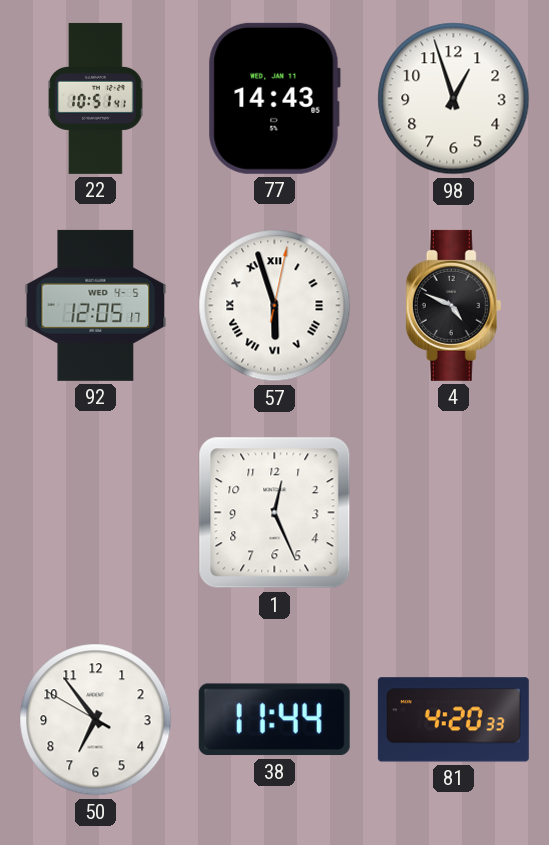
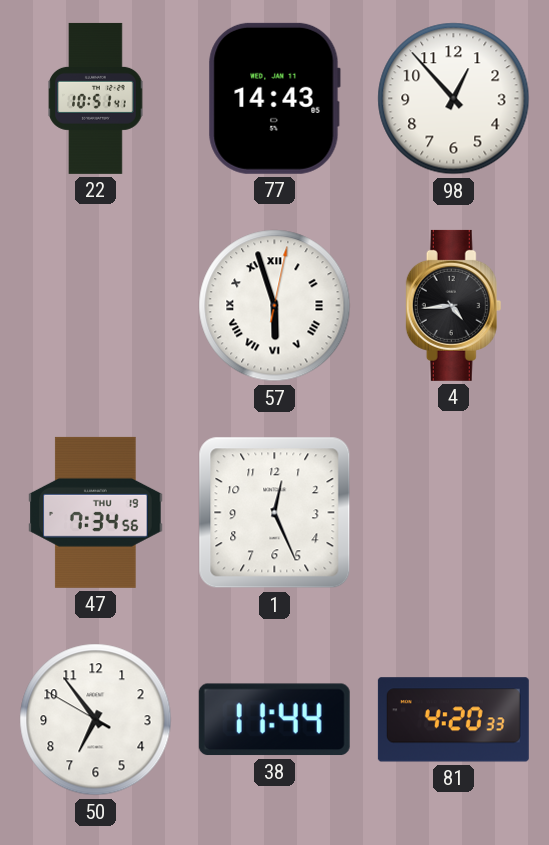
98: 12:57 -> 12:53
92: 12:05 -> none
4: 4:49 -> 4:44
47: none -> 7:34
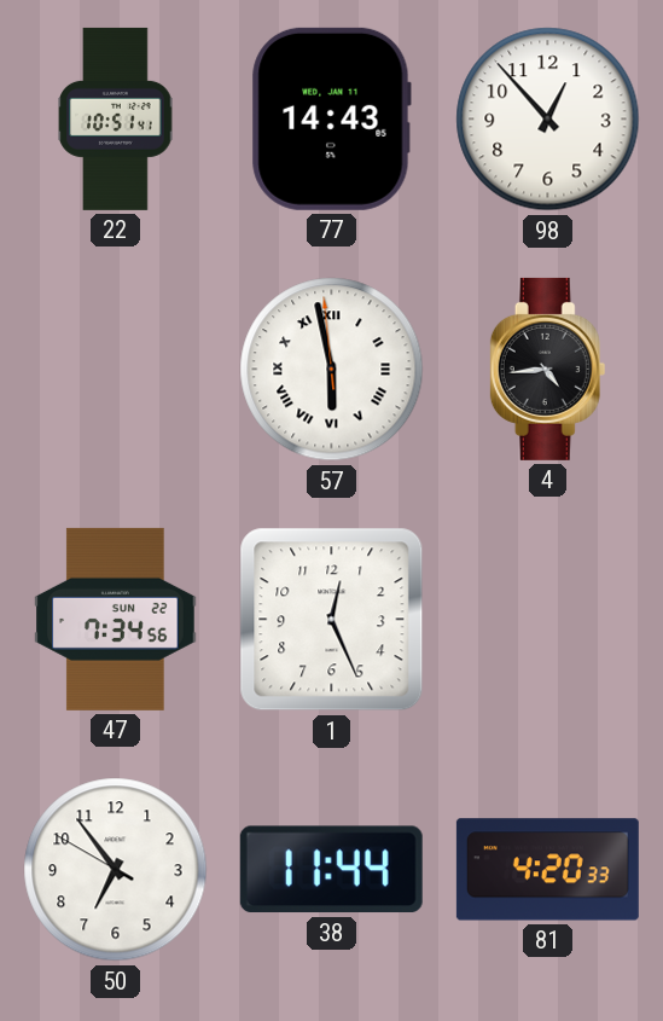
57: 5:57:02 -> 5:57:59
47 date: THU 19 -> SUN 22
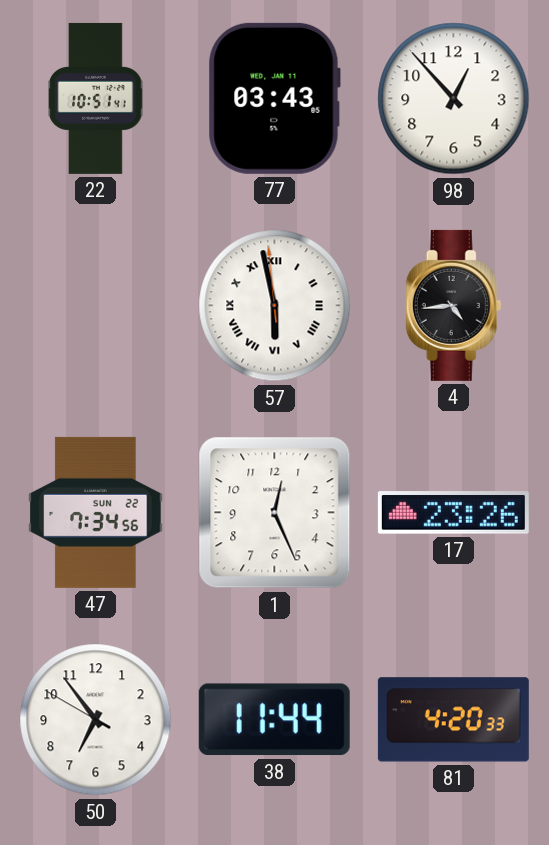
77: 14:43 -> 03:43
17: none -> 23:26
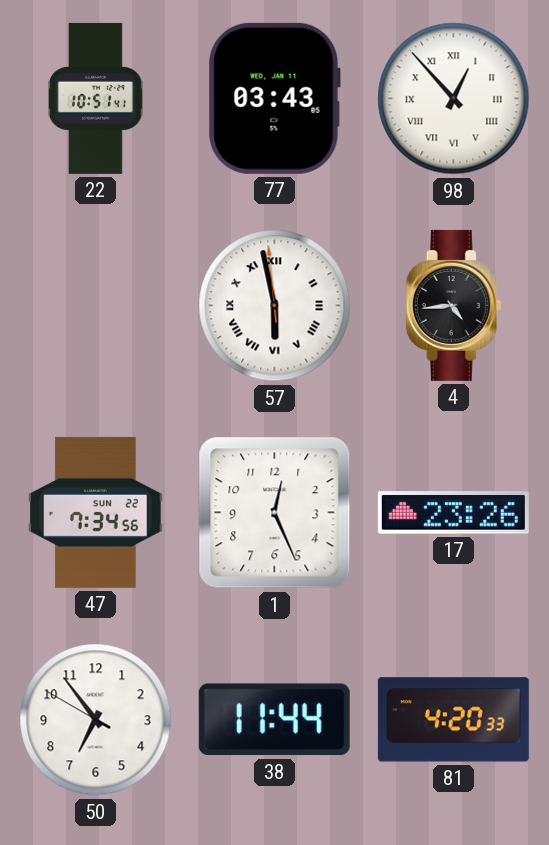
98 numerals: Arabic -> Roman
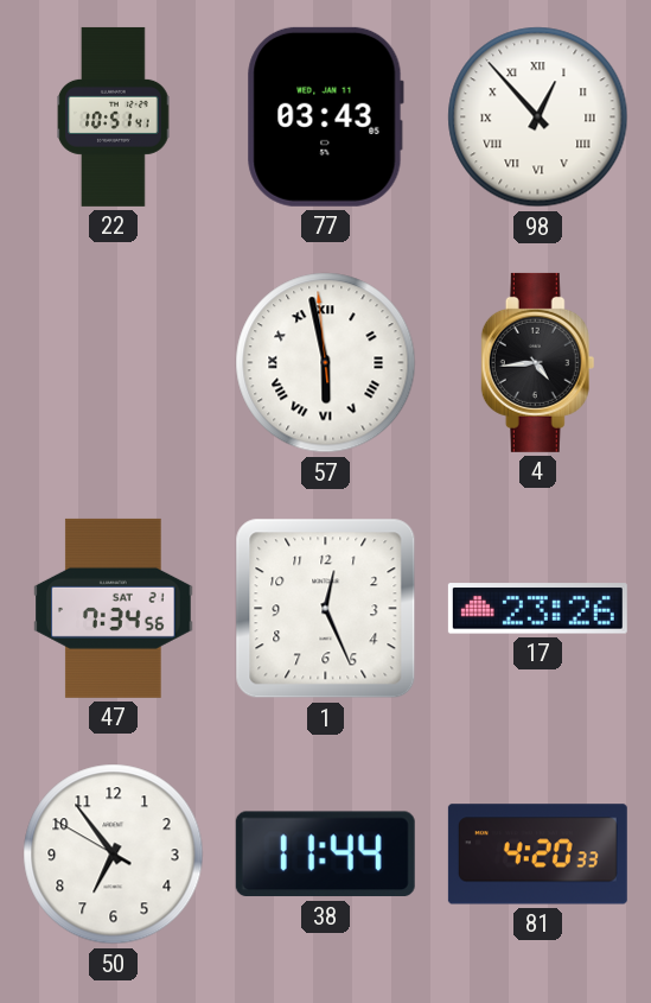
47 date: SUN 22 -> SAT 21
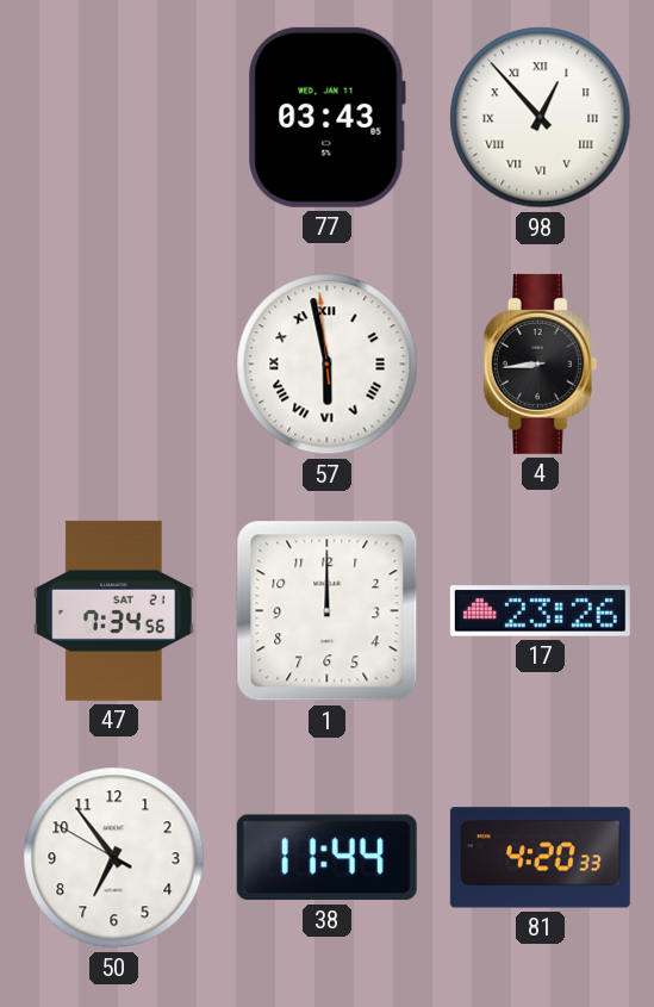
22: 10:51 -> none
4: 4:44 -> 8:44
1: 12:26 -> 12:00
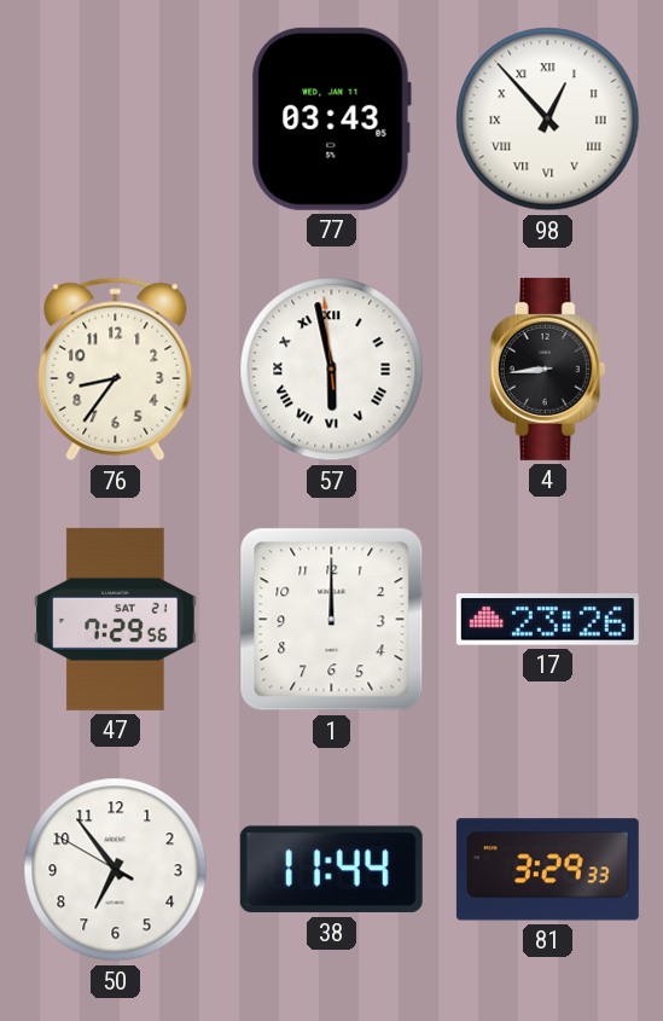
76: none -> 8:36
47: 7:34 -> 7:29
81: 4:20 -> 3:29
